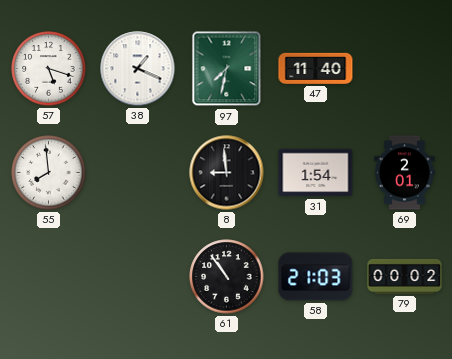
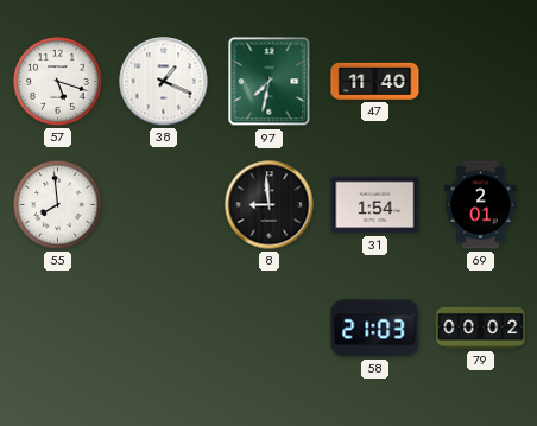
61: 10:54 -> none
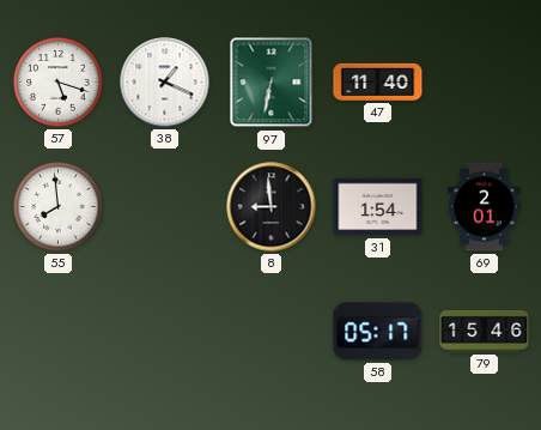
97: 7:32 -> 6:32
58: 21:03 -> 05:17
79: 00:02 -> 15:46
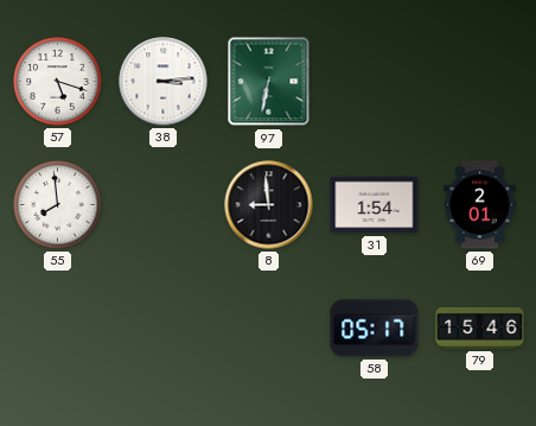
38: 1:19 -> 3:14
47: 11:40 -> none
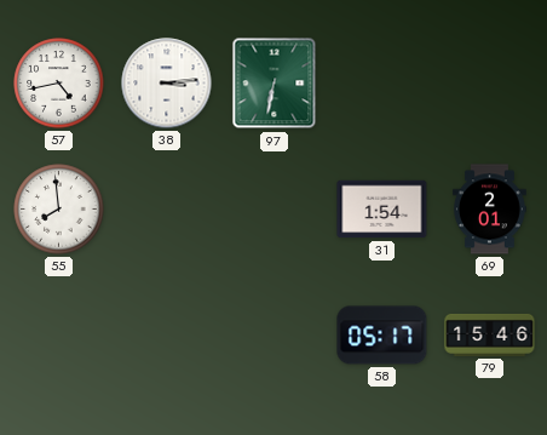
57: 5:18 -> 4:43
8: 8:59 -> none
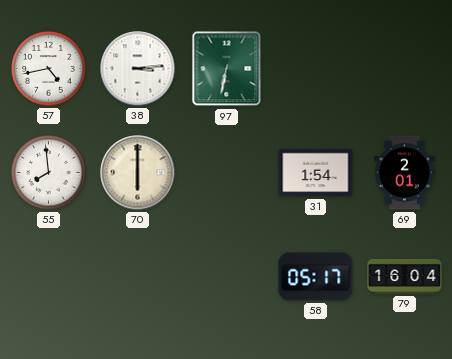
70: none -> 6:00
79: 15:46 -> 16:04
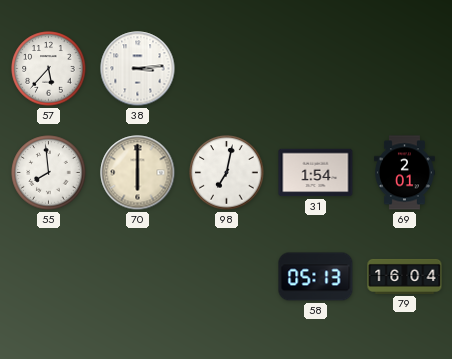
57: 4:43 -> 5:37
97: 6:32 -> none
98: none -> 7:02
58: 05:17 -> 05:13
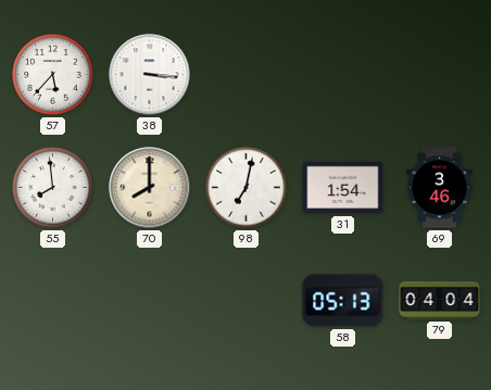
38: 3:14 -> 3:16
70: 6:00 -> 8:00
69: 2:01 -> 3:46
79: 16:04 -> 04:04
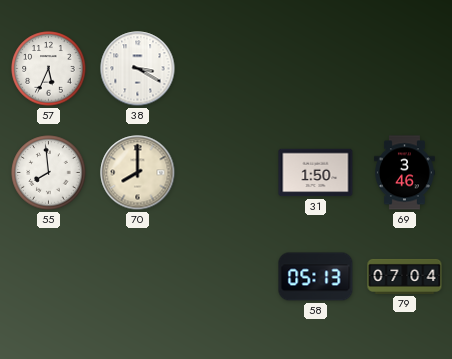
57: 5:37 -> 5:34
38: 3:16 -> 3:20
98: 7:02 -> none
31: 1:54 -> 1:50
79: 04:04 -> 07:04
